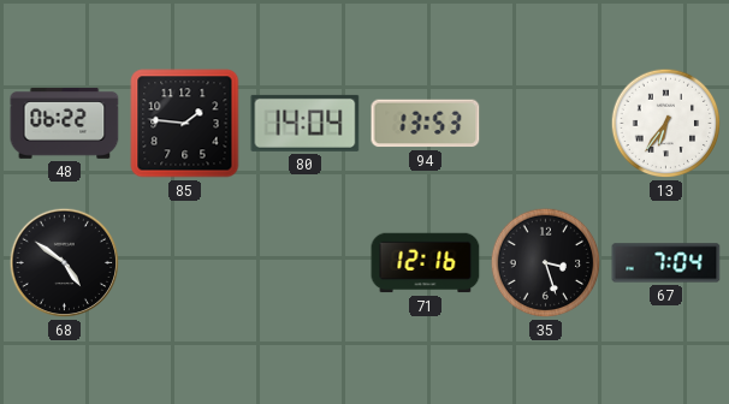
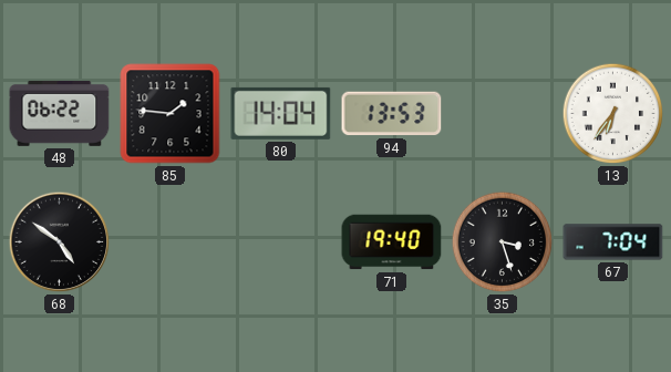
71: 12:16 -> 19:40
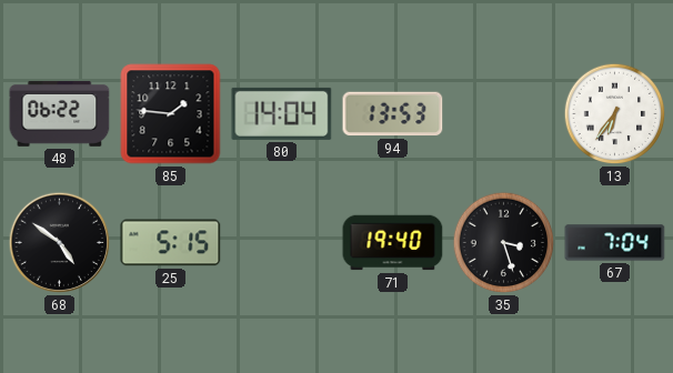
25: none -> 5:15
